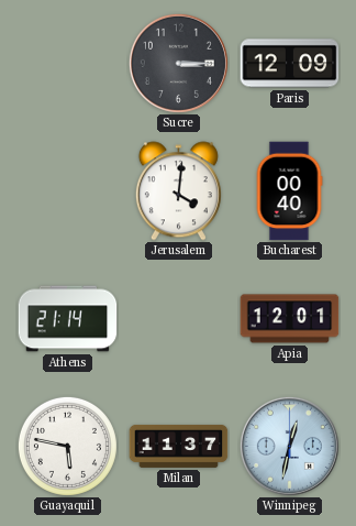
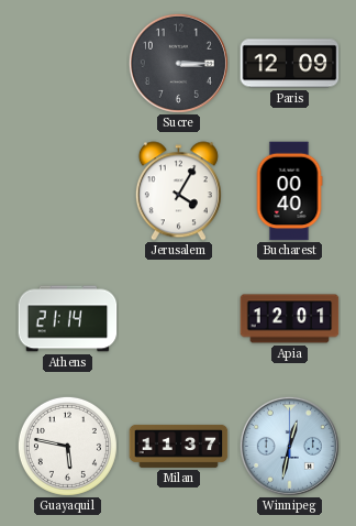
Jerusalem: 4:01 -> 4:05
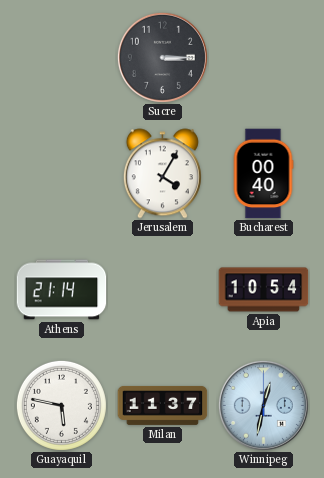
Paris: 12:09 -> none
Apia: 12:01 -> 10:54
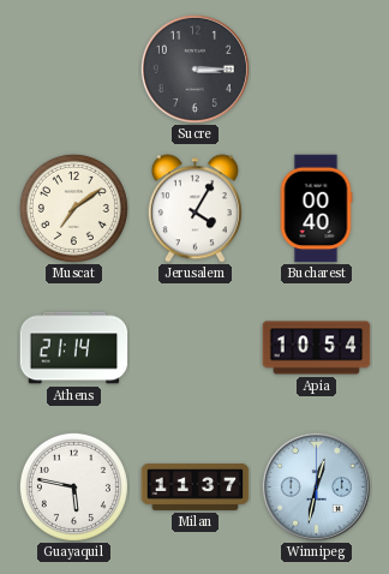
Muscat: none -> 7:09
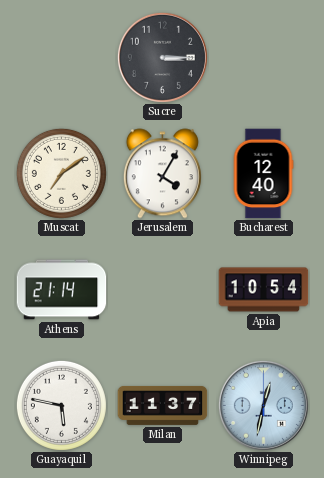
Bucharest: 00:40 -> 12:40
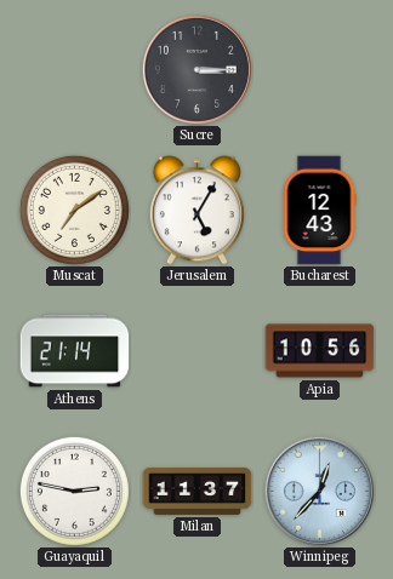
Jerusalem: 4:05 -> 5:05
Bucharest: 12:40 -> 12:43
Apia: 10:54 -> 10:56
Guayaquil: 5:47 -> 2:47
Winnipeg: 12:32 -> 12:37
